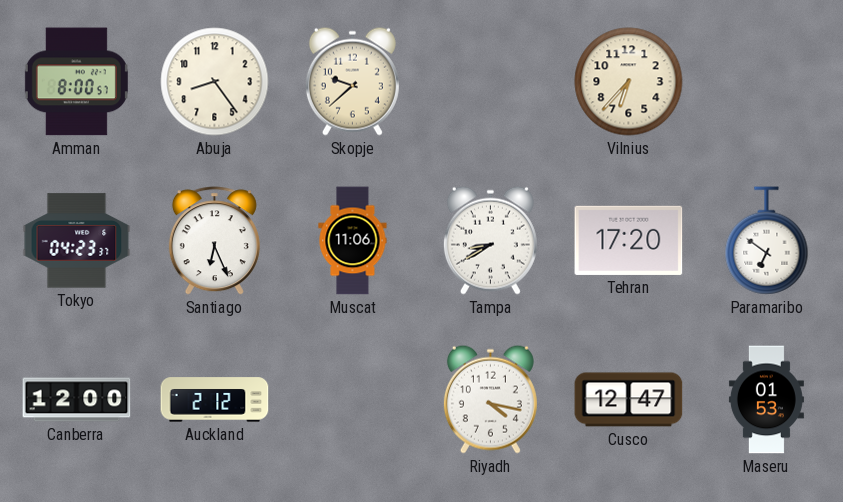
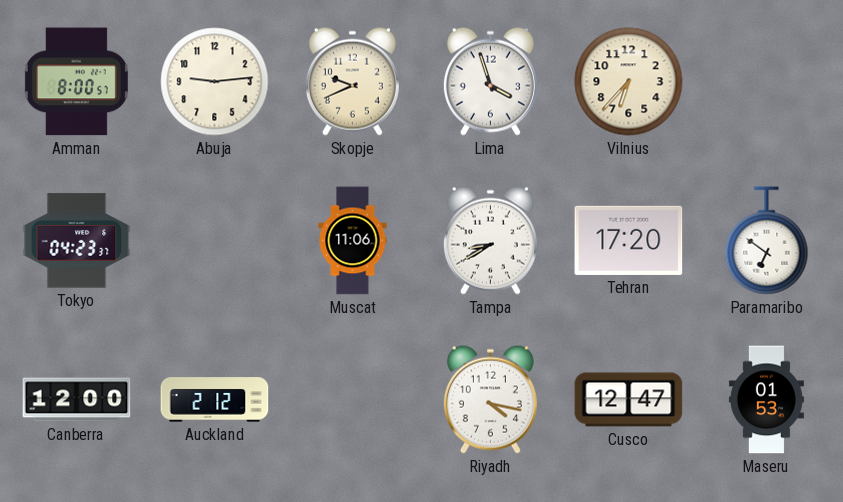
Abuja: 8:24 -> 9:14
Skopje: 9:38 -> 9:41
Lima: none -> 3:57
Santiago: 6:26 -> none
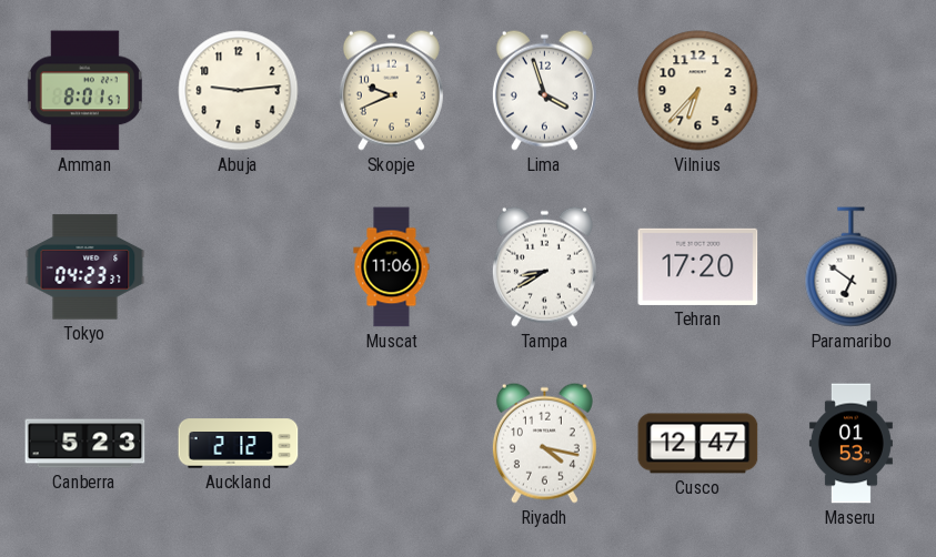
Amman: 8:00 -> 8:01
Canberra: 12:00 -> 5:23
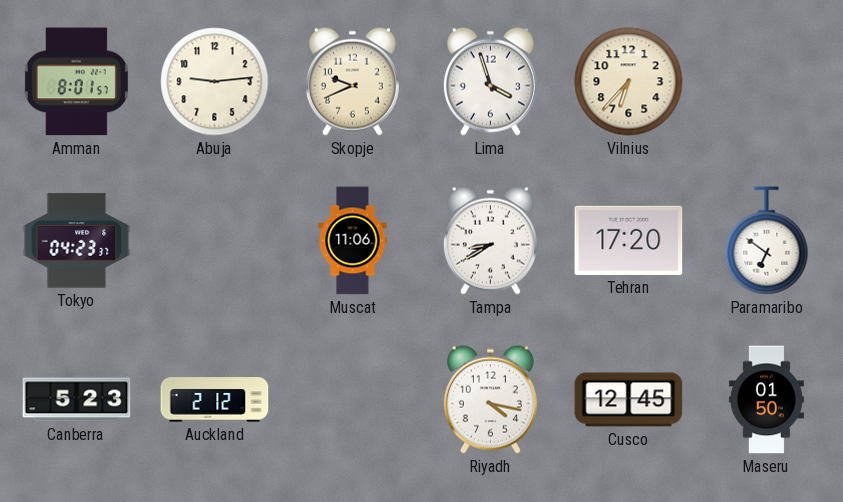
Cusco: 12:47 -> 12:45
Maseru: 01:53 -> 01:50
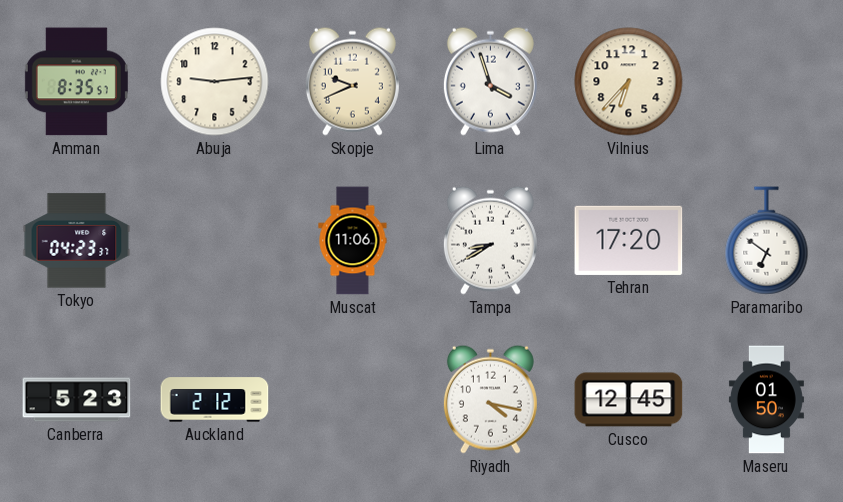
Amman: 8:01 -> 8:35
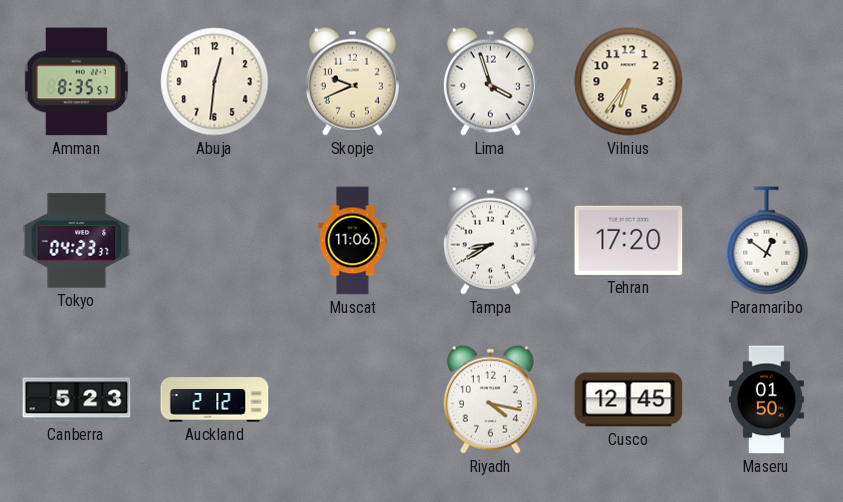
Abuja: 9:14 -> 12:31
Vilnius: 6:37 -> 6:36
Paramaribo: 6:51 -> 12:51
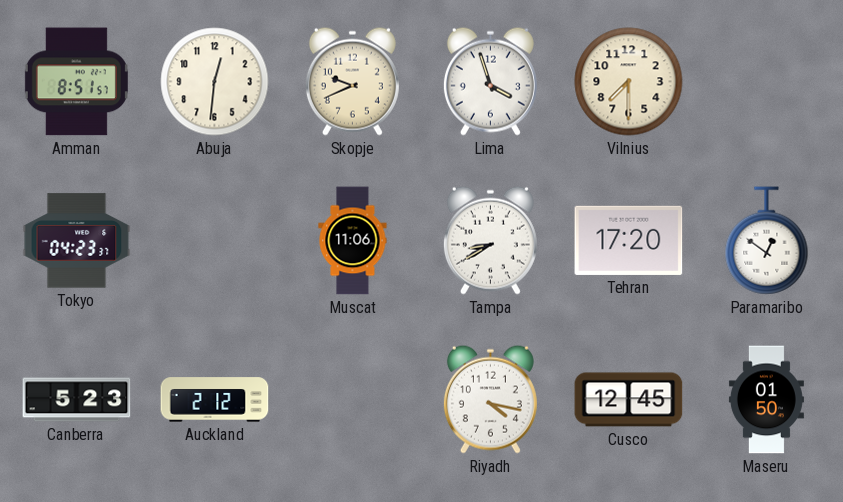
Amman: 8:35 -> 8:51
Vilnius: 6:36 -> 7:30
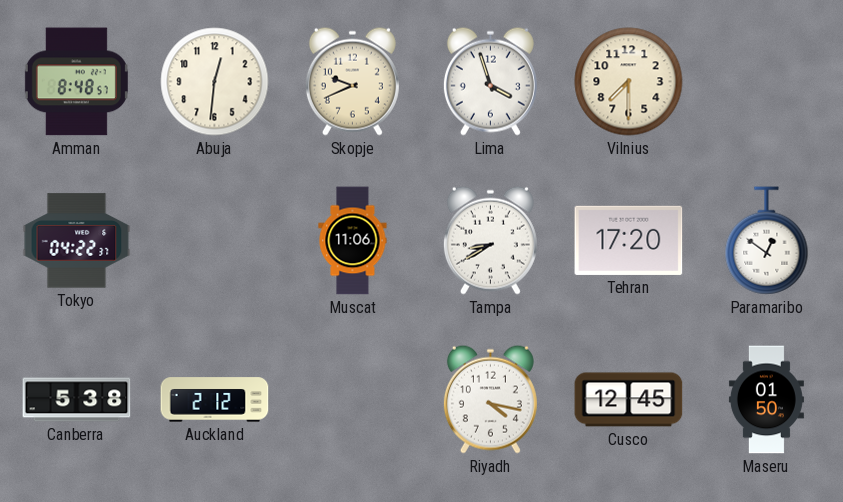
Amman: 8:51 -> 8:48
Tokyo: 04:23 -> 04:22
Canberra: 5:23 -> 5:38
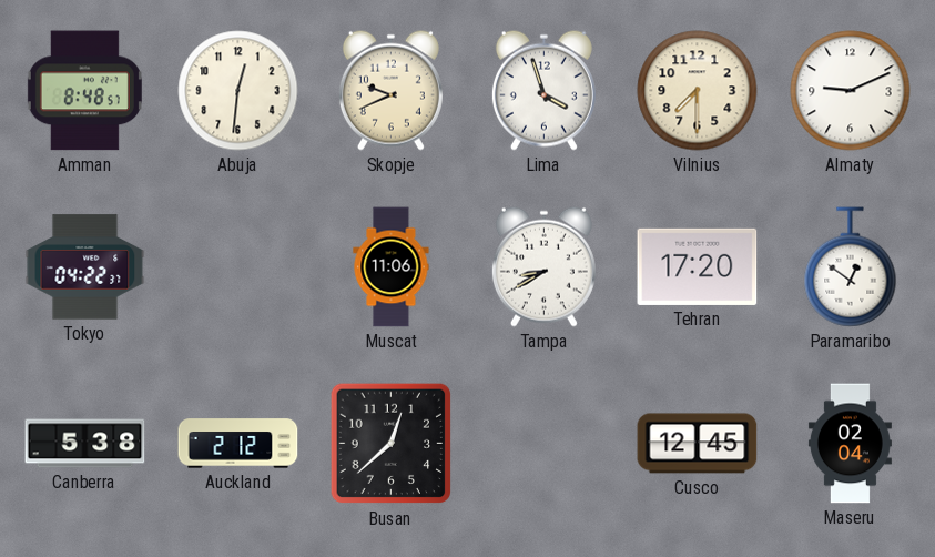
Almaty: none -> 9:11
Busan: none -> 12:38
Riyadh: 4:17 -> none
Maseru: 01:50 -> 02:04
